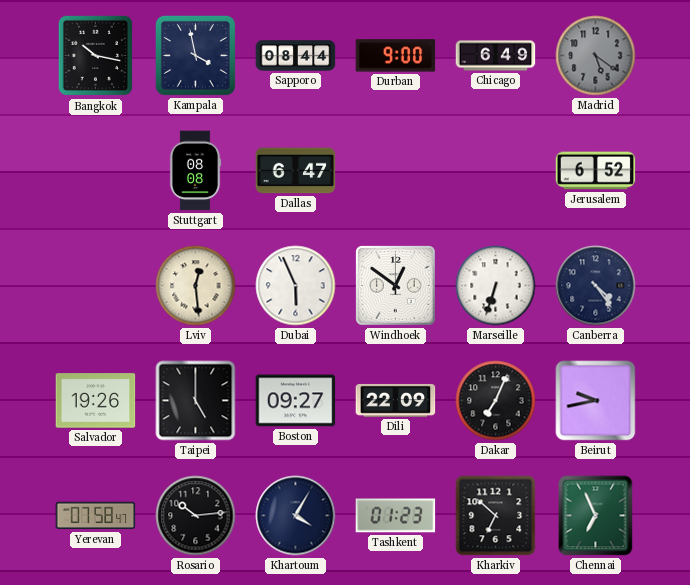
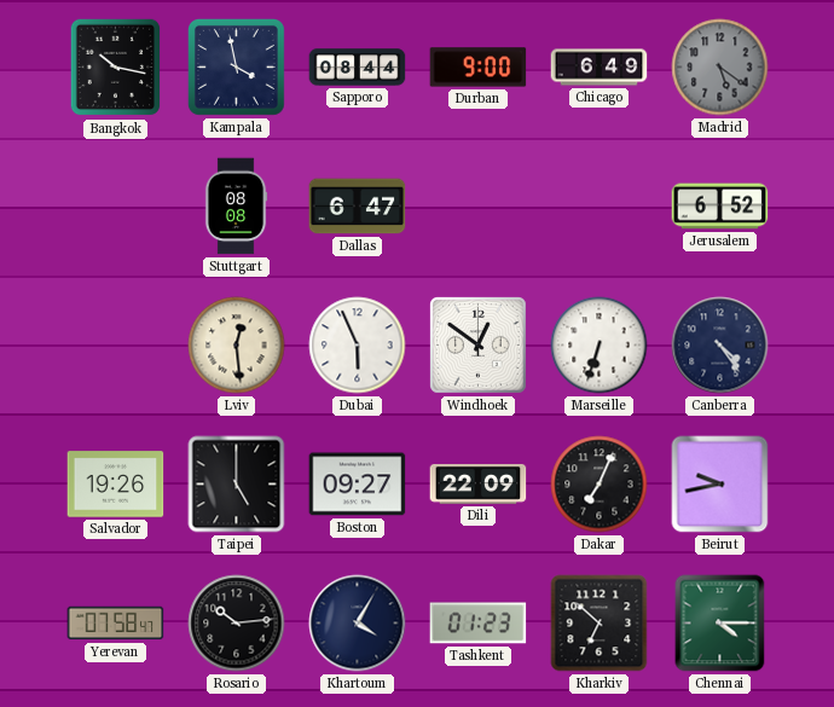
Chennai: 6:56 -> 4:15
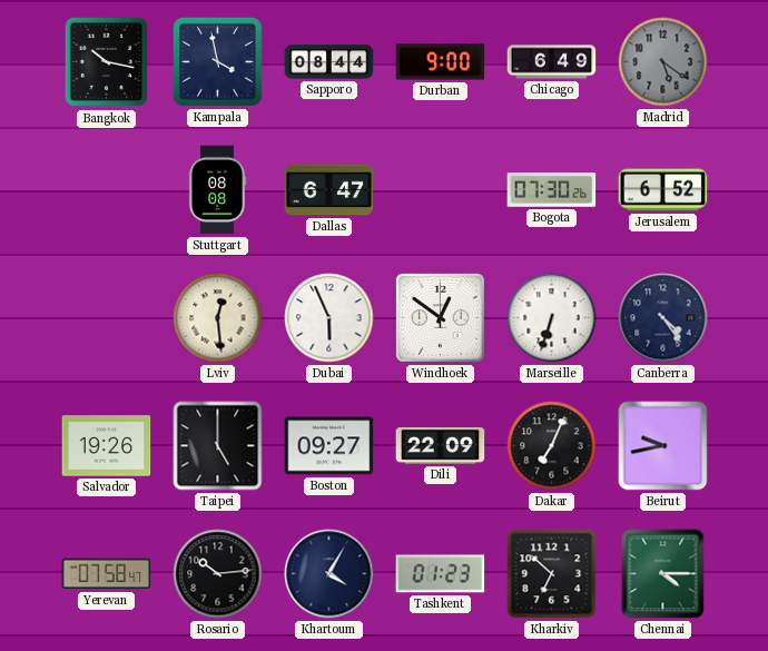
Bogota: none -> 07:30
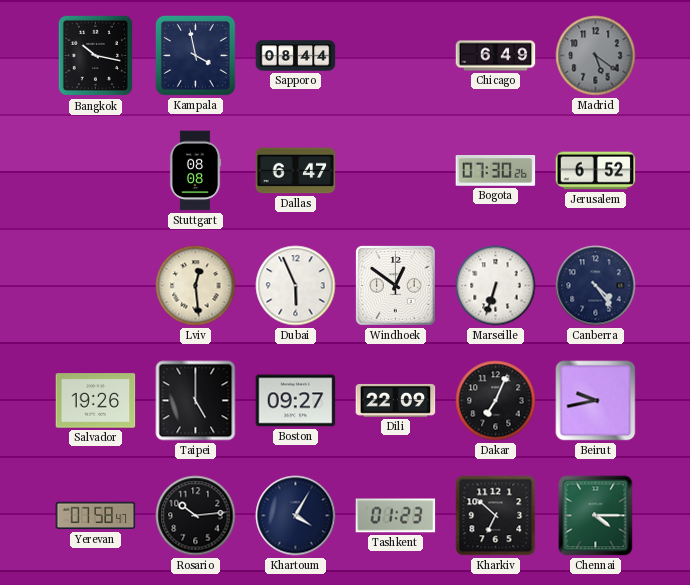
Durban: 9:00 -> none
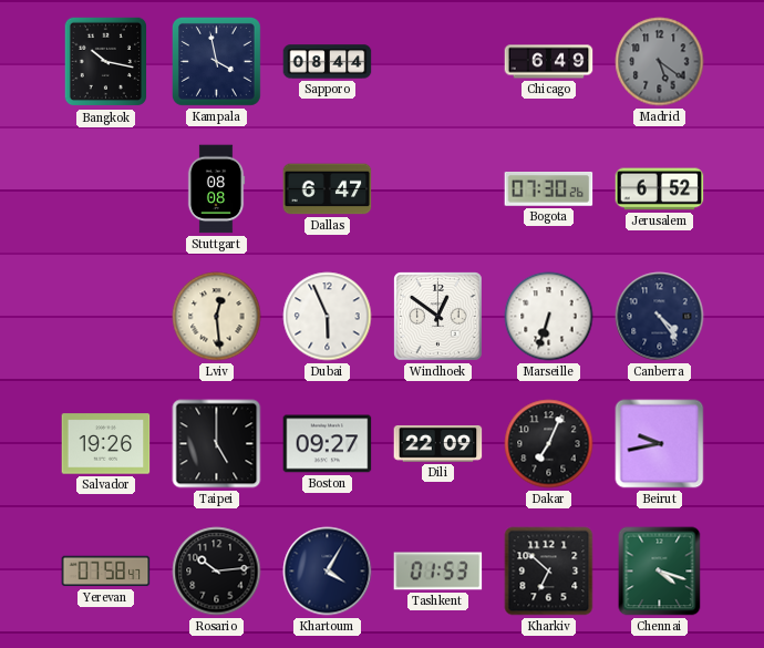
Tashkent: 01:23 -> 01:53
Chennai: 4:15 -> 4:18
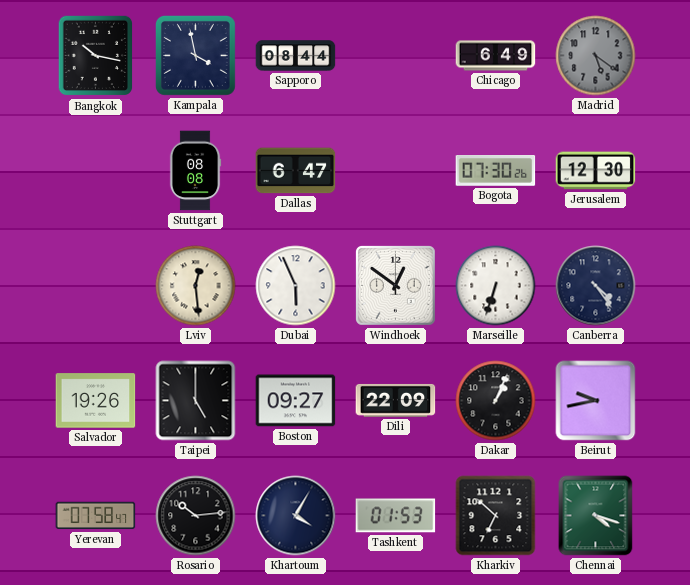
Jerusalem: 6:52 -> 12:30
Dakar: 7:04 -> 1:04
